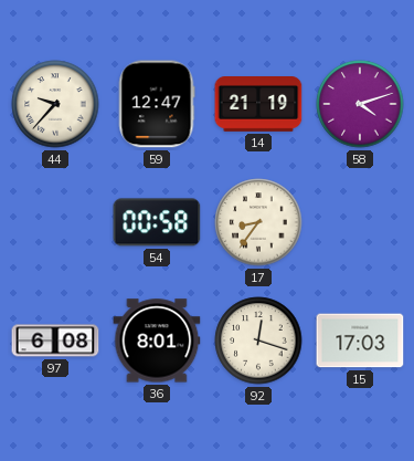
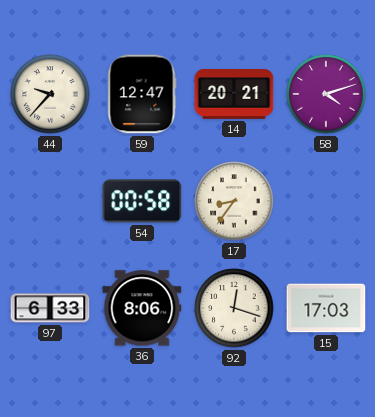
14: 21:19 -> 20:21
97: 6:08 -> 6:33
36: 8:01 -> 8:06
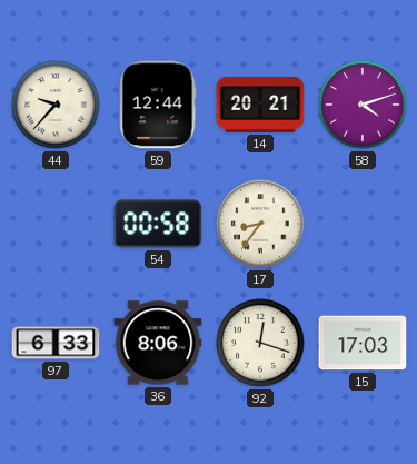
59: 12:47 -> 12:44
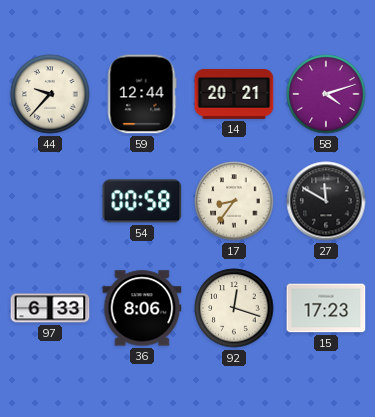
27: none -> 11:50
15: 17:03 -> 17:23
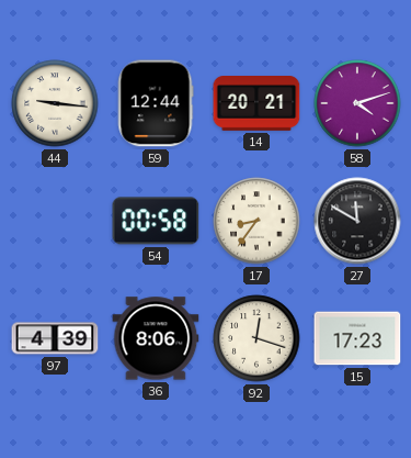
44: 9:37 -> 9:16
97: 6:33 -> 4:39
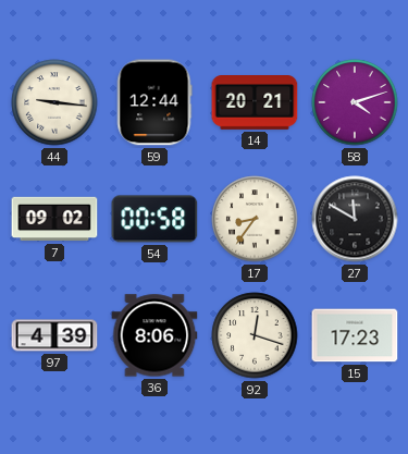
7: none -> 09:02
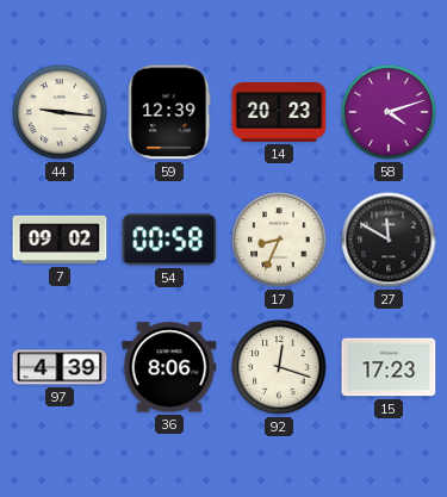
59: 12:44 -> 12:39
14: 20:21 -> 20:23
17: 8:36 -> 8:34
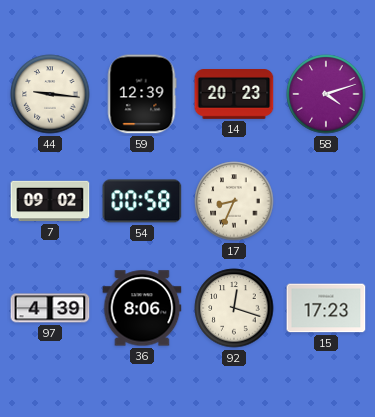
27: 11:50 -> none
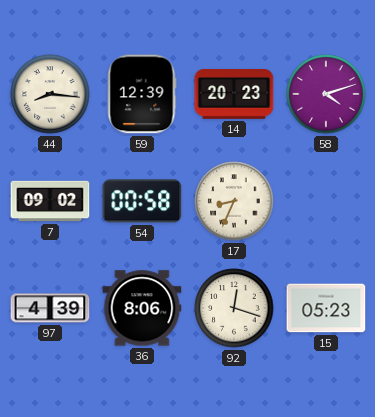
44: 9:16 -> 8:16
15: 17:23 -> 05:23
